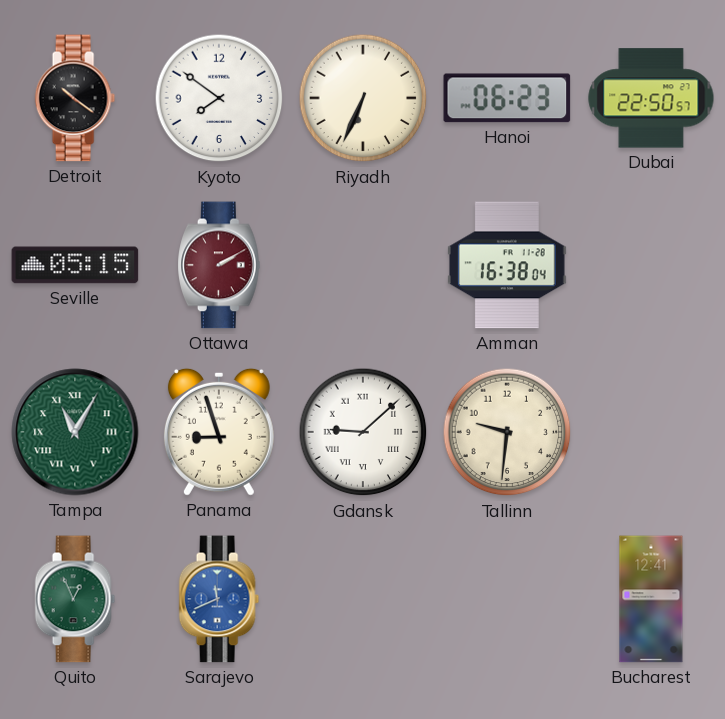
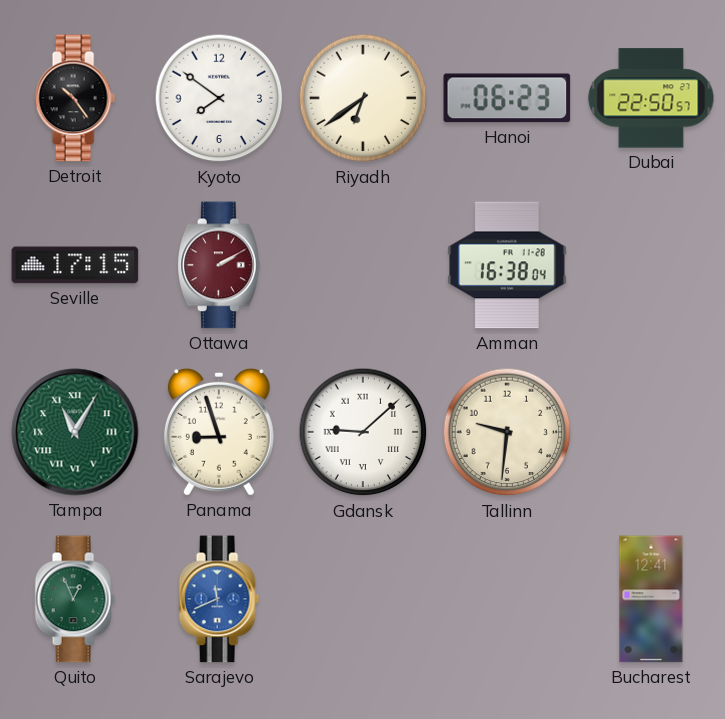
Detroit: 10:21 -> 10:24
Riyadh: 6:34 -> 6:39
Seville: 05:15 -> 17:15
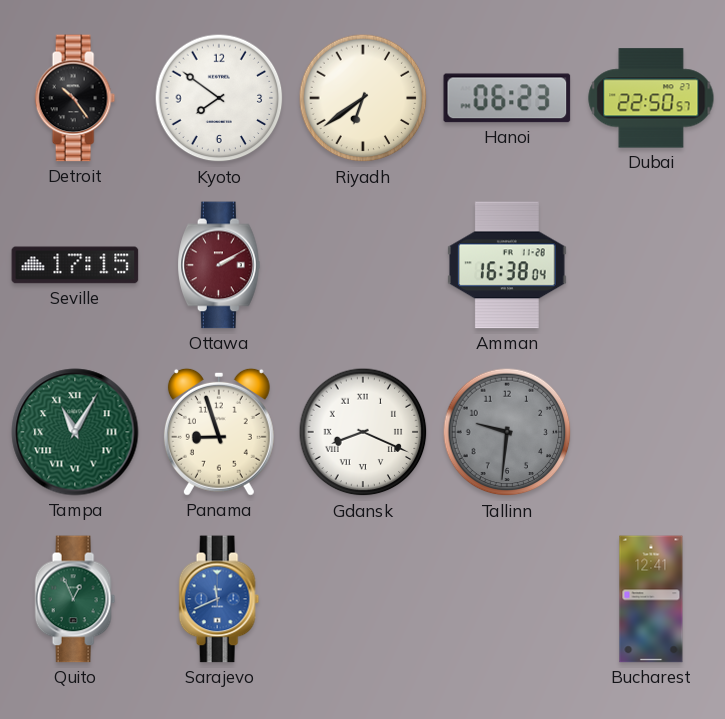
Gdansk: 9:08 -> 8:19
Tallinn dial: cream -> grey
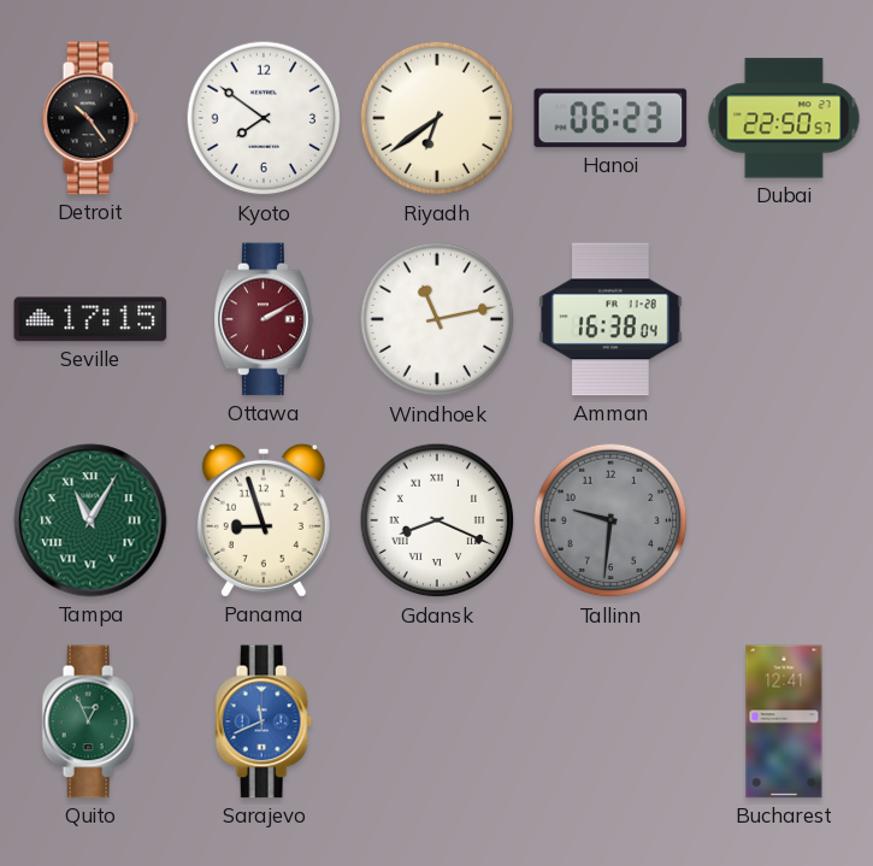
Windhoek: none -> 11:13
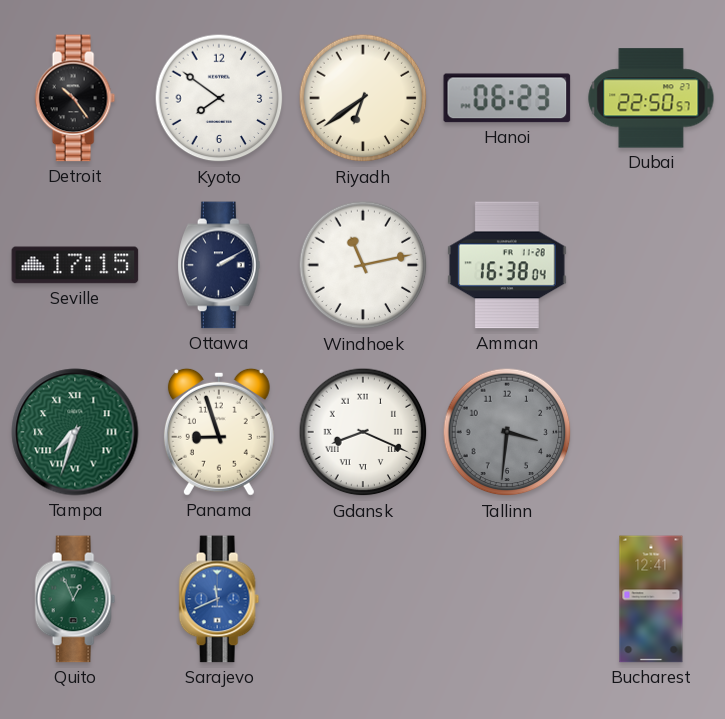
Ottawa dial: burgundy -> navy
Tampa: 11:05 -> 7:33
Tallinn: 9:31 -> 3:31
